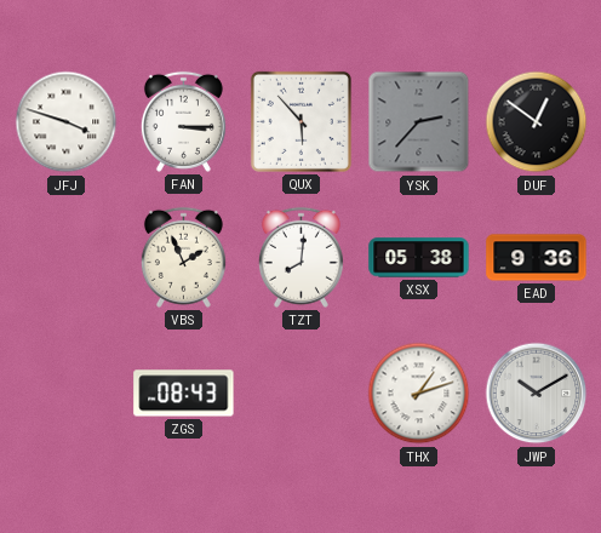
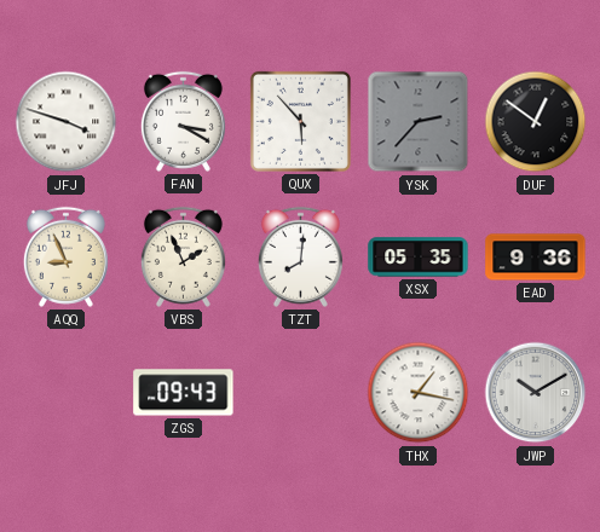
FAN: 3:15 -> 3:20
AQQ: none -> 8:56
XSX: 05:38 -> 05:35
ZGS: 08:43 -> 09:43
THX: 1:12 -> 1:17
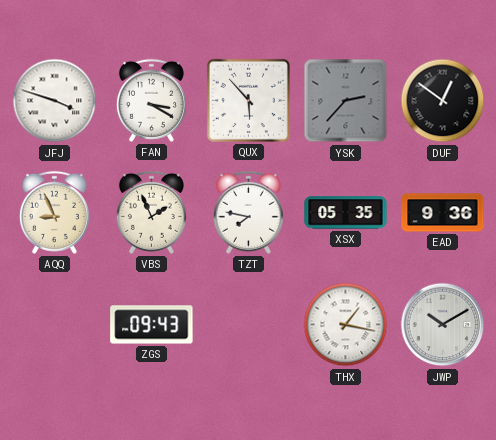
TZT: 8:01 -> 7:47
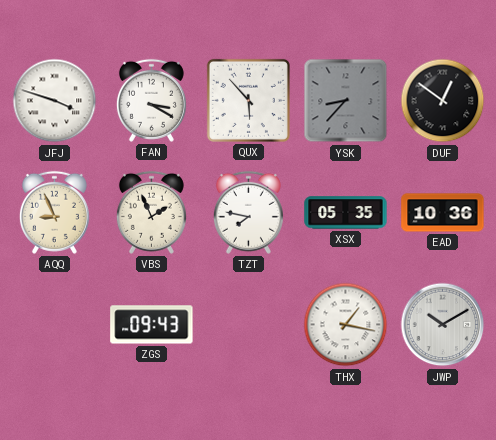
YSK: 2:37 -> 8:37
EAD: 9:36 -> 10:36
